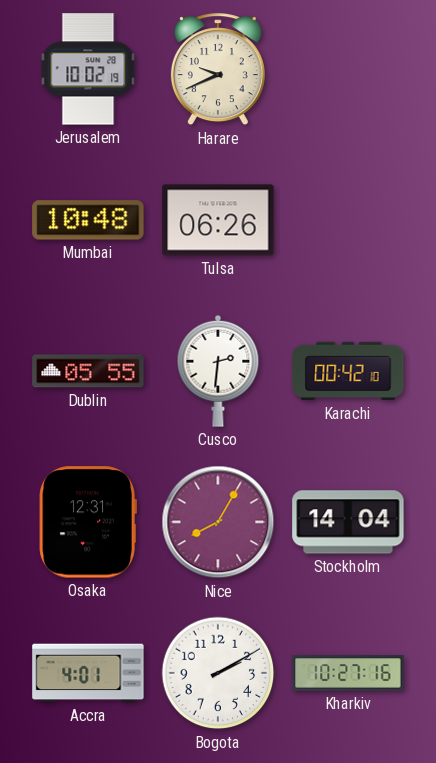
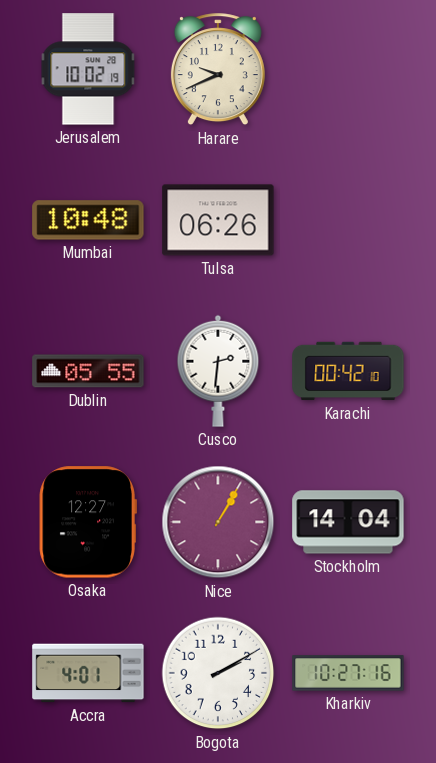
Osaka: 12:31 -> 12:27
Nice: 8:05 -> 1:05
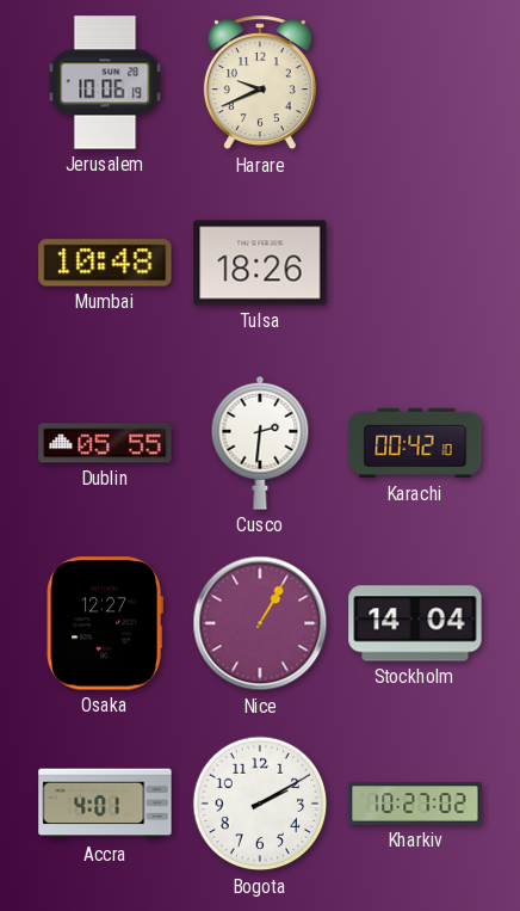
Jerusalem: 10:02 -> 10:06
Tulsa: 06:26 -> 18:26
Kharkiv: 10:27:16 -> 10:27:02
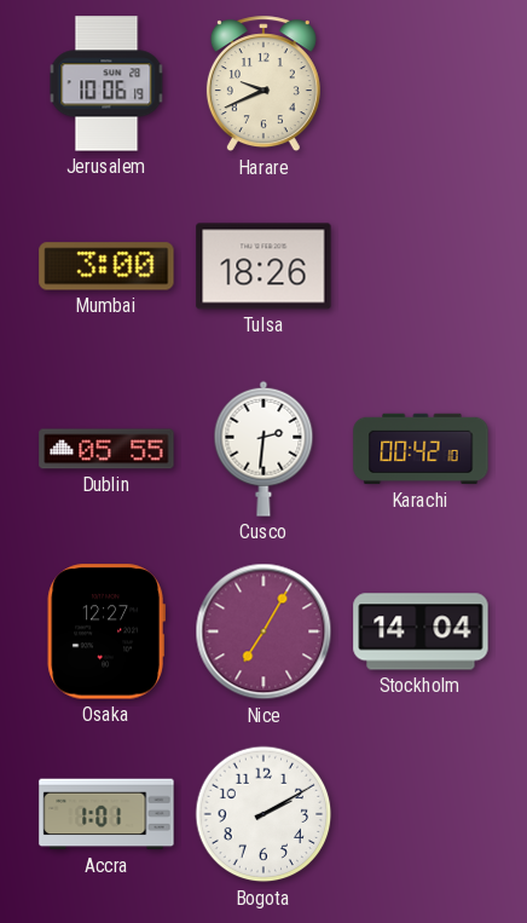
Mumbai: 10:48 -> 3:00
Nice: 1:05 -> 7:05
Accra: 4:01 -> 1:01
Kharkiv: 10:27 -> none
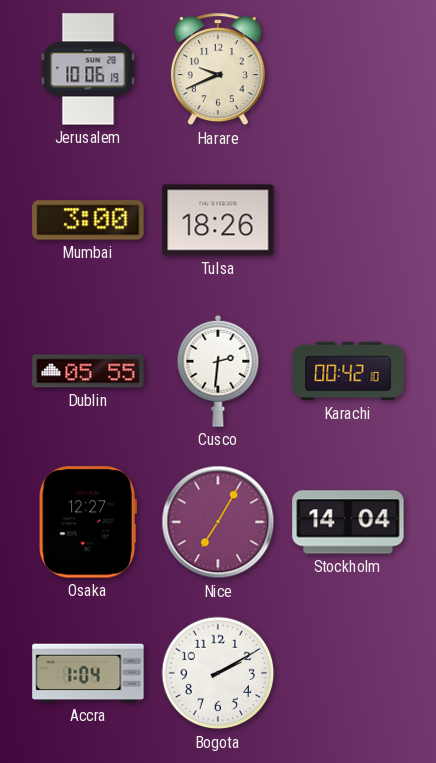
Accra: 1:01 -> 1:04
